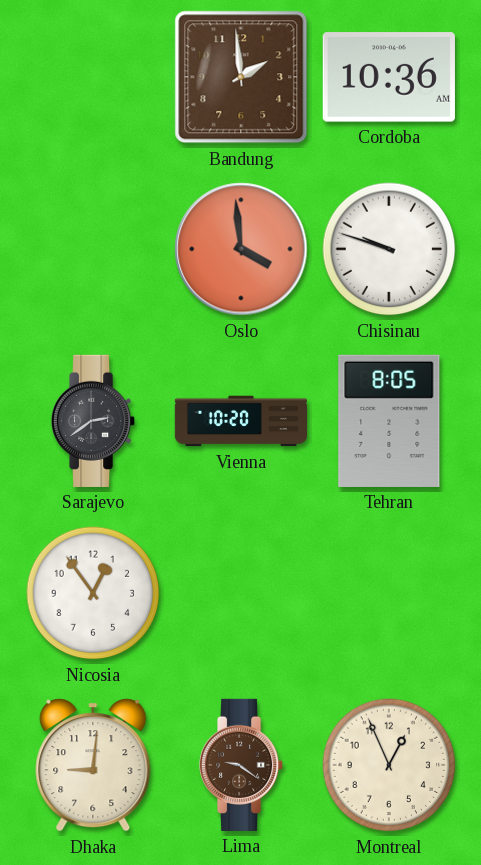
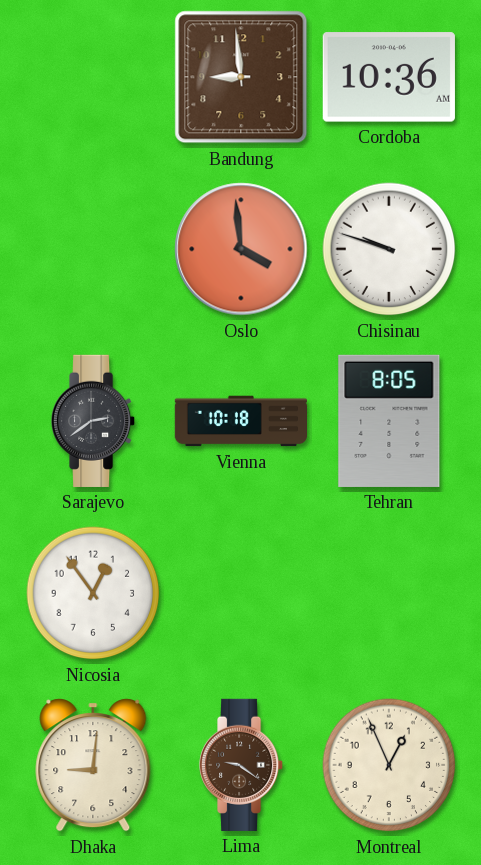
Bandung: 1:59 -> 8:59
Vienna: 10:20 -> 10:18
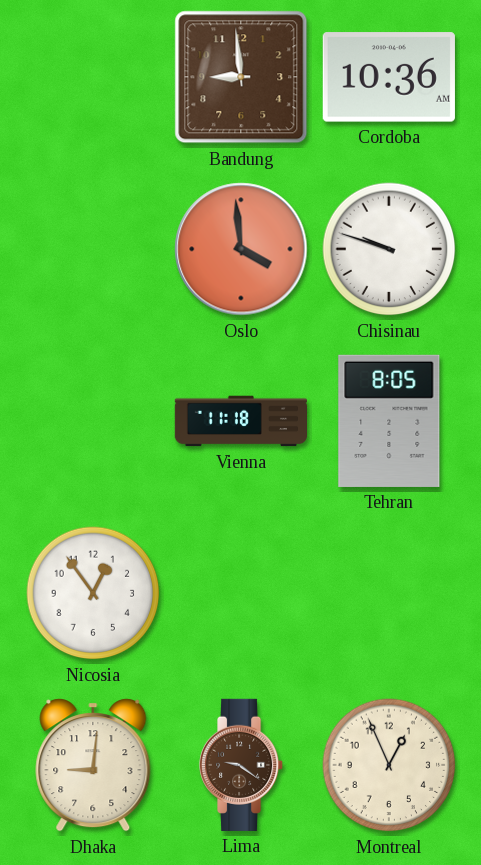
Sarajevo: 2:39 -> none
Vienna: 10:18 -> 11:18
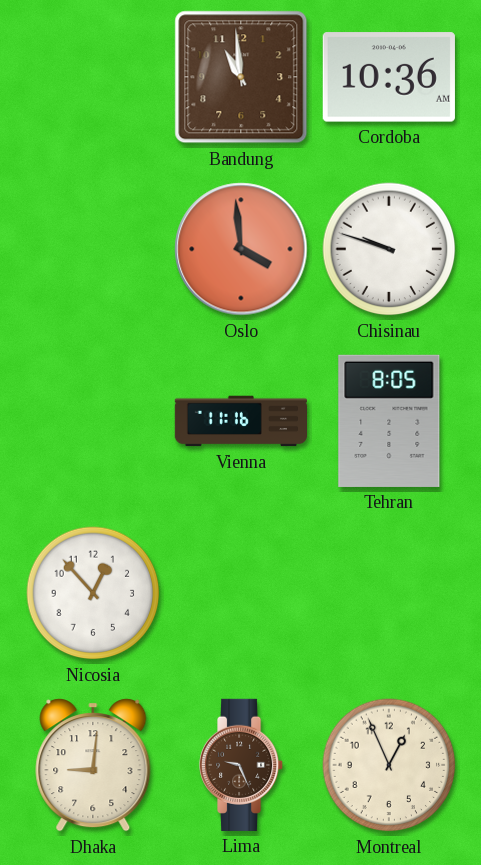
Bandung: 8:59 -> 10:59
Vienna: 11:18 -> 11:16
Nicosia: 12:54 -> 12:53
Lima: 9:21 -> 9:26
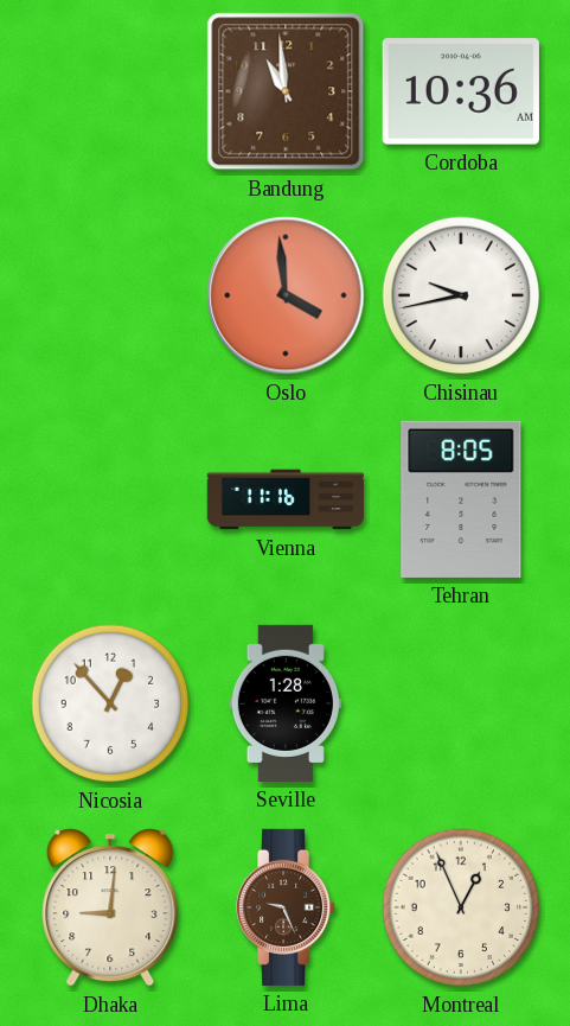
Chisinau: 9:48 -> 9:43
Seville: none -> 1:28
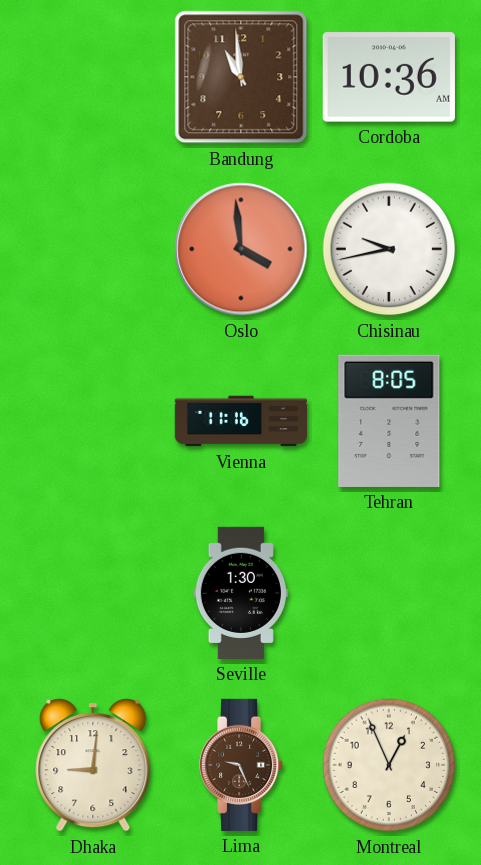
Nicosia: 12:53 -> none
Seville: 1:28 -> 1:30
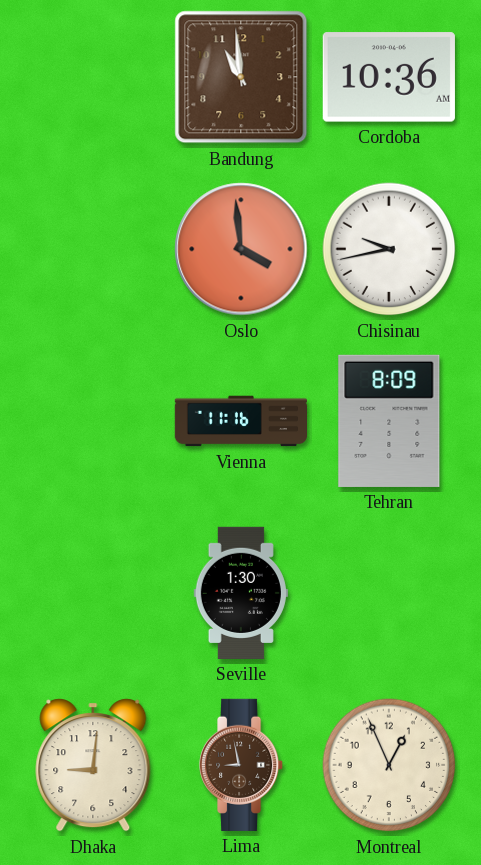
Tehran: 8:05 -> 8:09
Lima: 9:26 -> 8:58
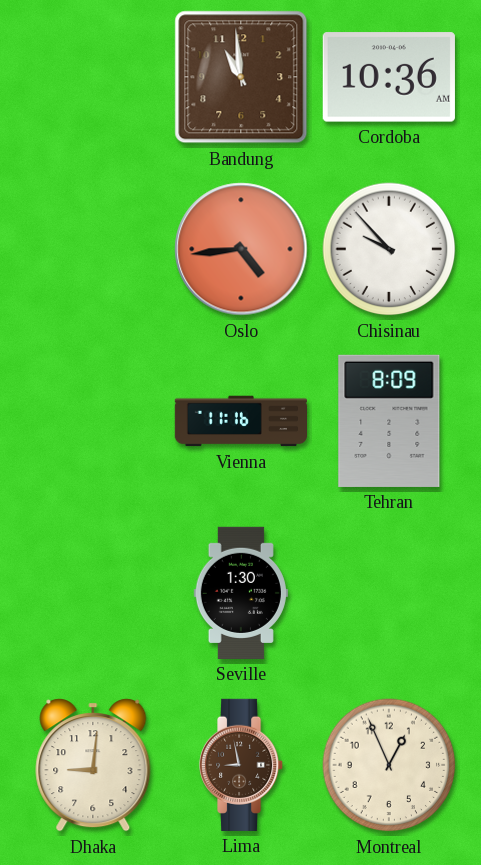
Oslo: 3:59 -> 4:44
Chisinau: 9:43 -> 9:53
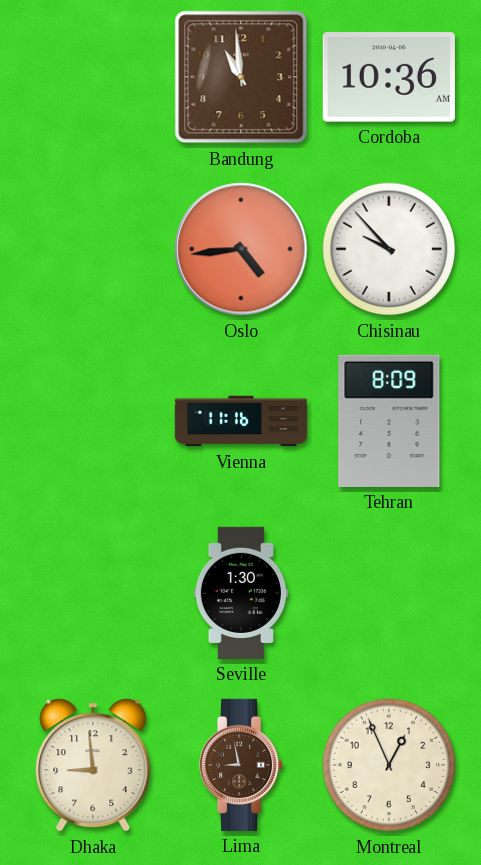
Dhaka: 9:01 -> 8:59
